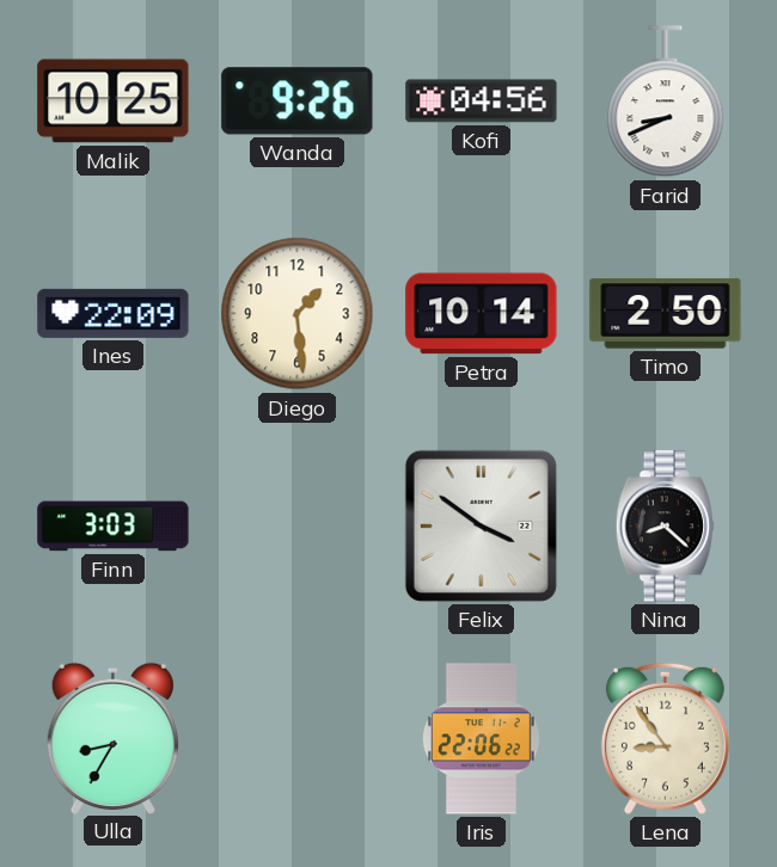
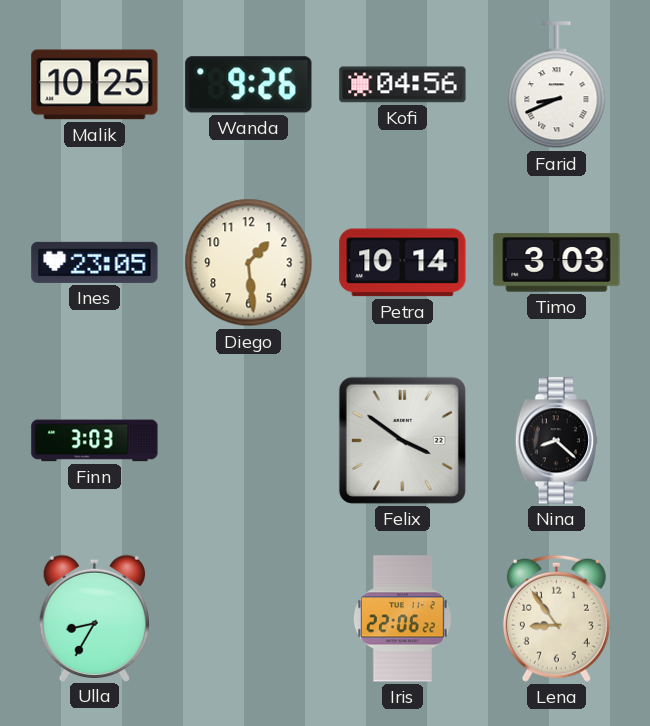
Ines: 22:09 -> 23:05
Timo: 2:50 -> 3:03
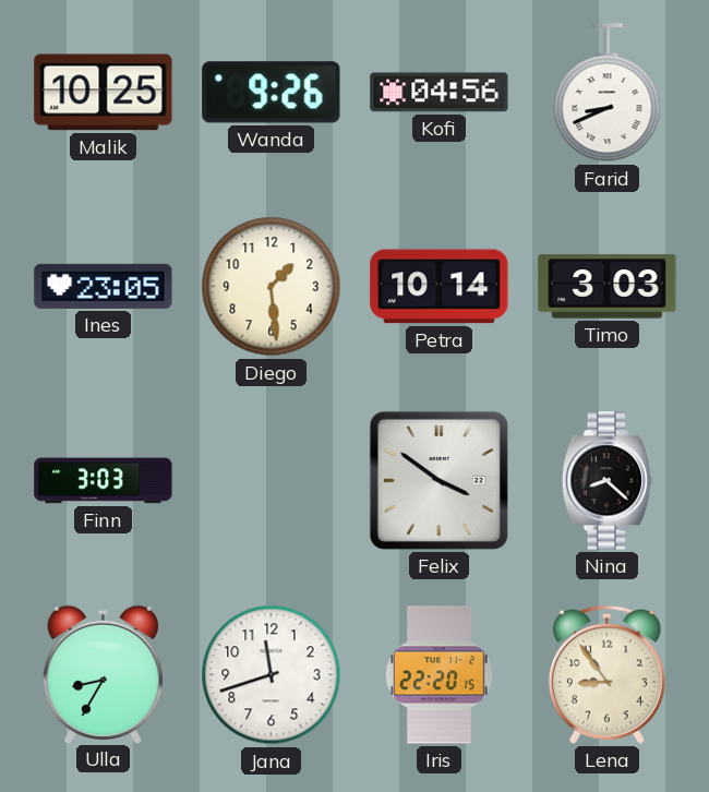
Jana: none -> 11:42
Iris: 22:06 -> 22:20
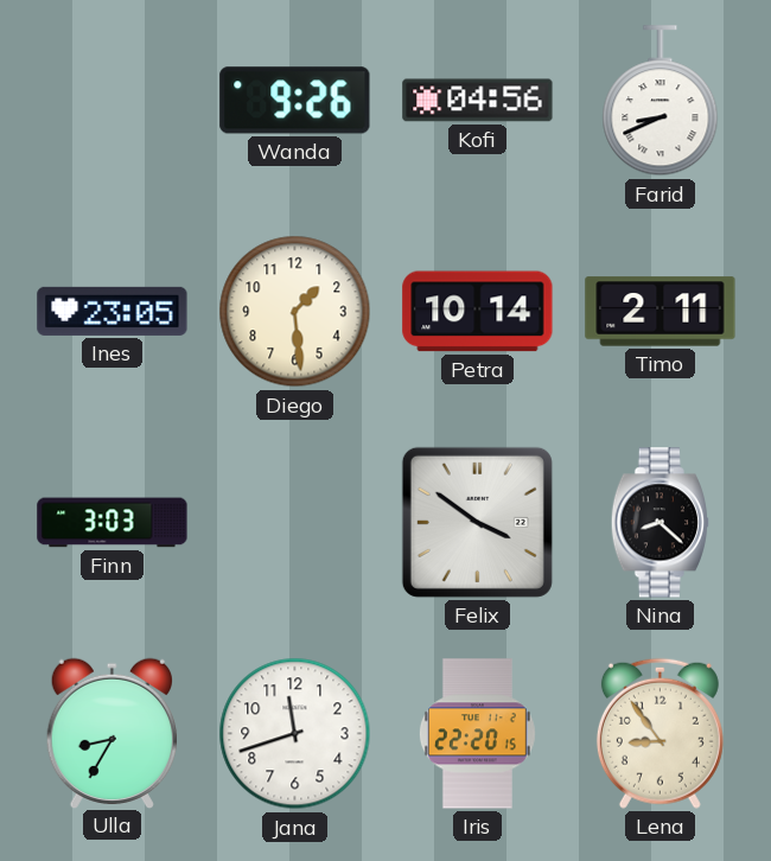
Malik: 10:25 -> none
Timo: 3:03 -> 2:11
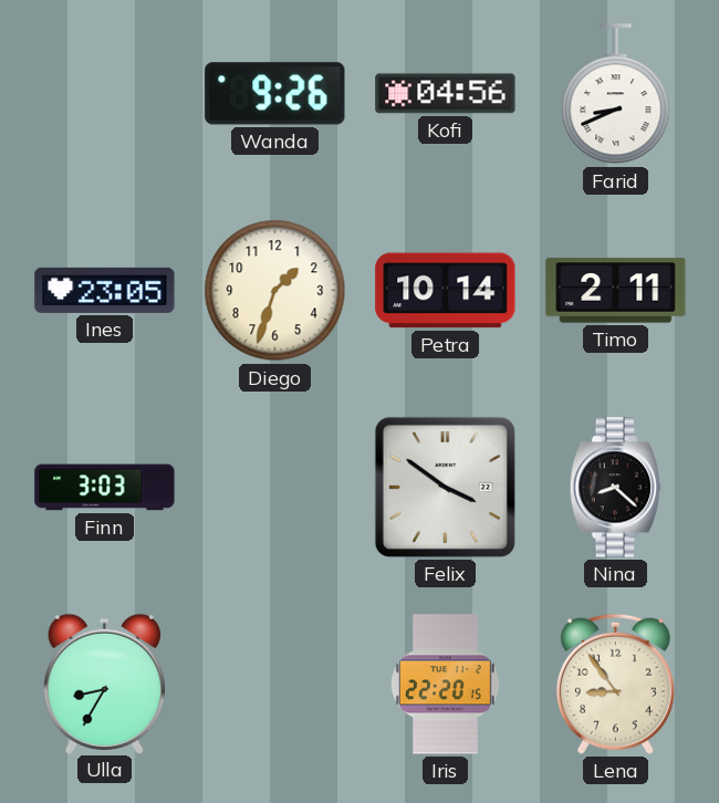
Diego: 1:29 -> 1:33
Jana: 11:42 -> none
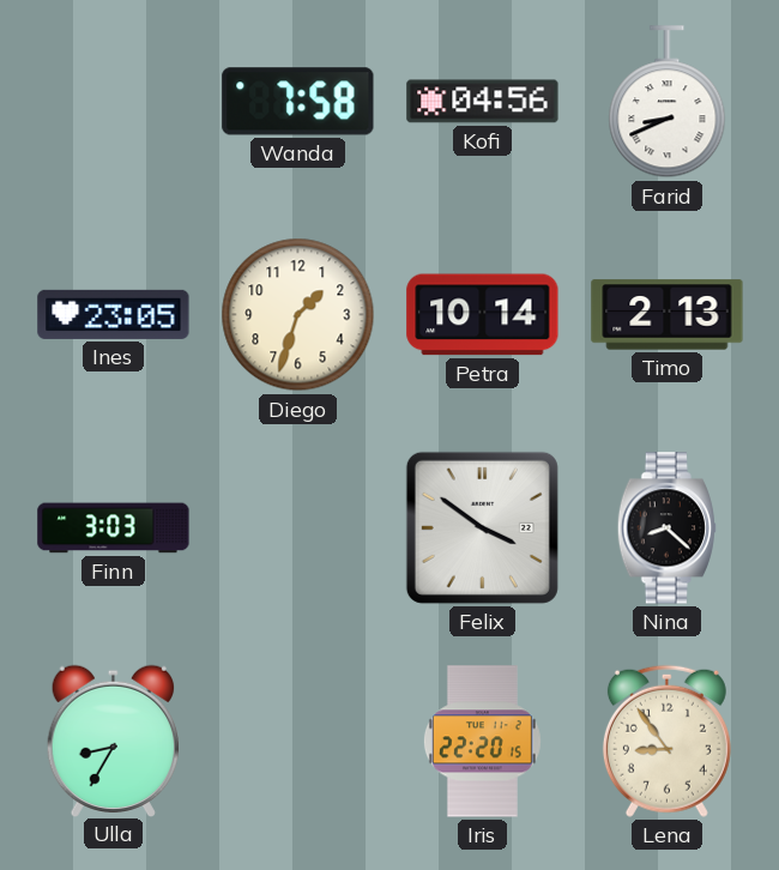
Wanda: 9:26 -> 7:58
Timo: 2:11 -> 2:13
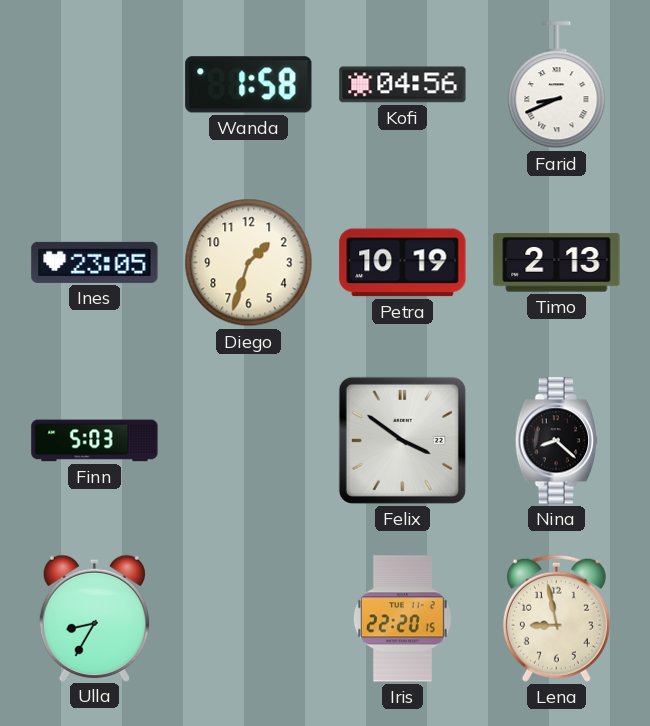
Wanda: 7:58 -> 1:58
Petra: 10:14 -> 10:19
Finn: 3:03 -> 5:03
Lena: 8:54 -> 8:58
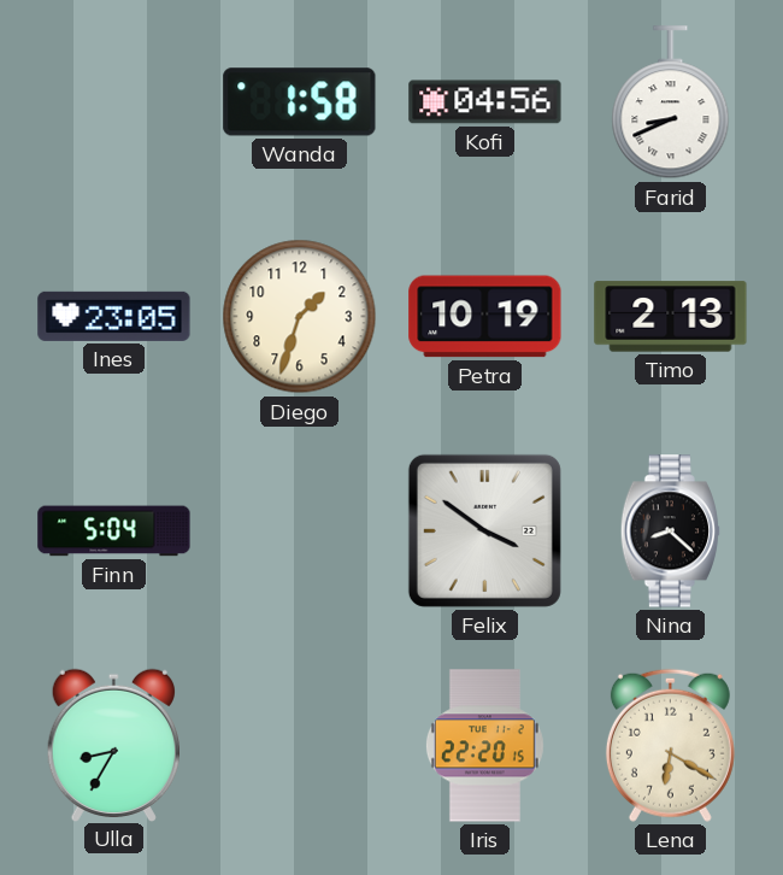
Finn: 5:03 -> 5:04
Lena: 8:58 -> 6:20
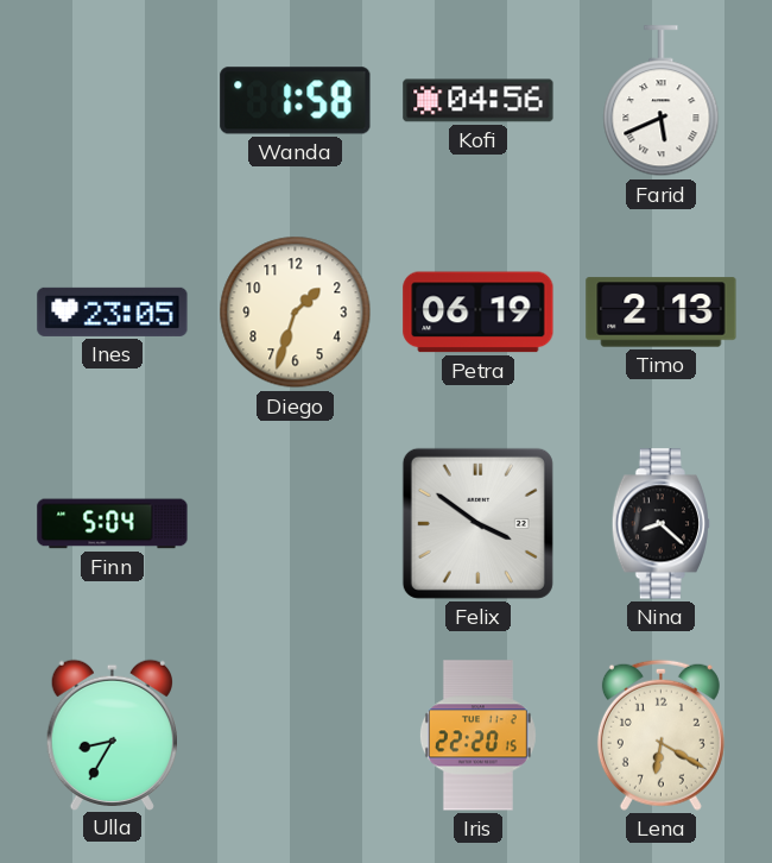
Farid: 8:41 -> 5:41
Petra: 10:19 -> 06:19
